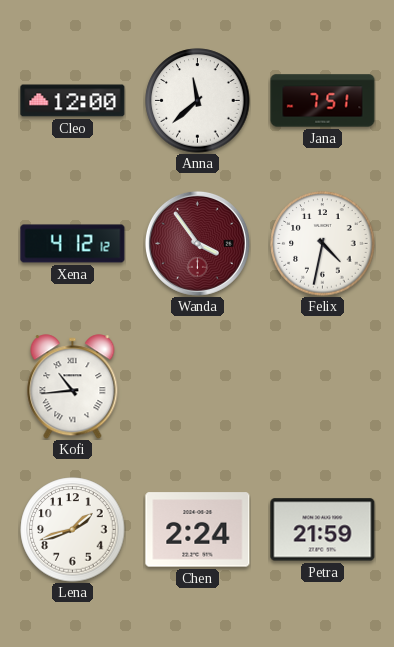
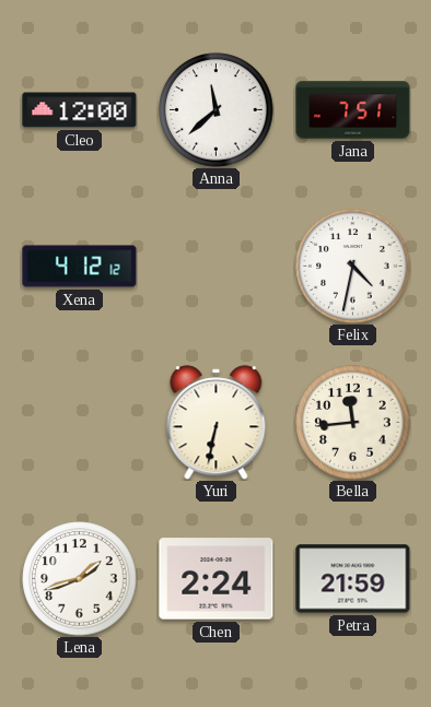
Wanda: 3:54 -> none
Kofi: 10:44 -> none
Yuri: none -> 6:32
Bella: none -> 11:44
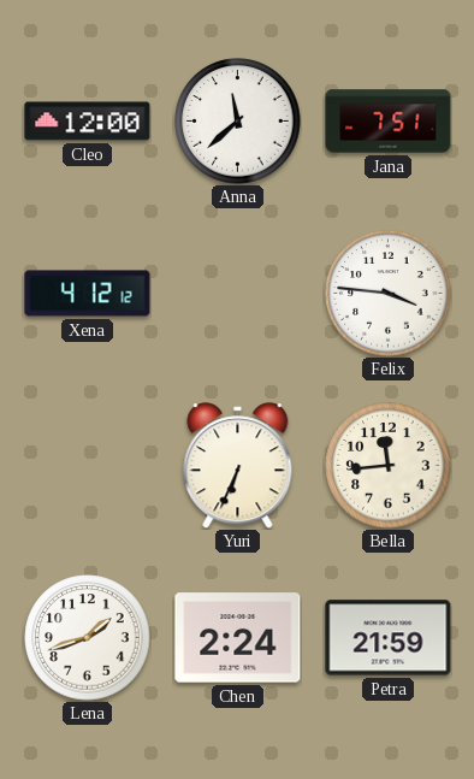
Felix: 4:32 -> 3:46
Yuri: 6:32 -> 6:34
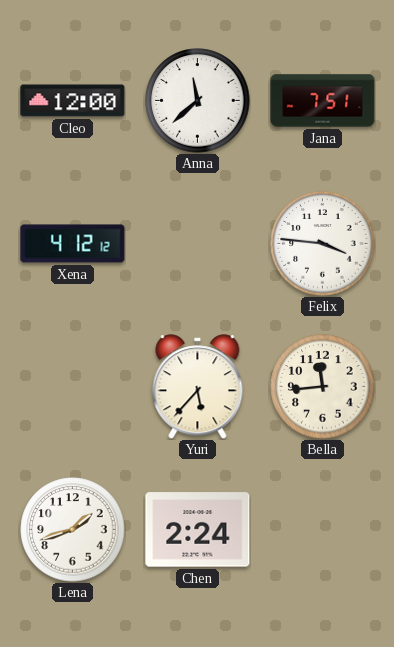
Yuri: 6:34 -> 5:37
Petra: 21:59 -> none
